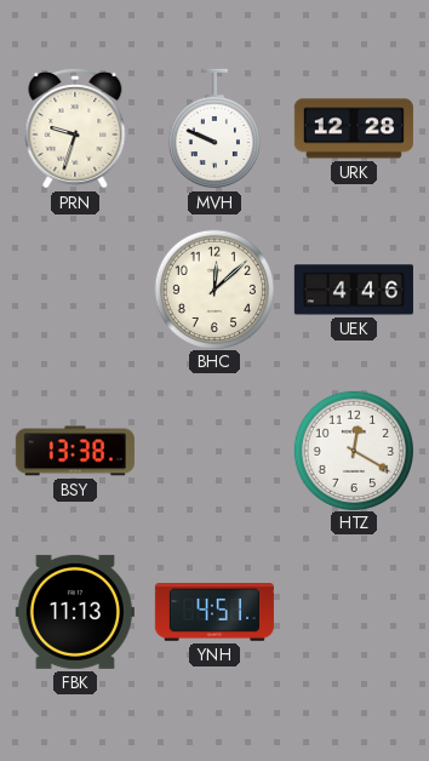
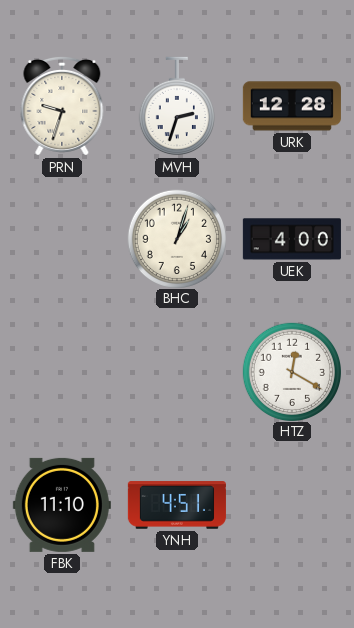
MVH: 9:49 -> 2:33
BHC: 12:08 -> 1:03
UEK: 4:46 -> 4:00
BSY: 13:38 -> none
FBK: 11:13 -> 11:10
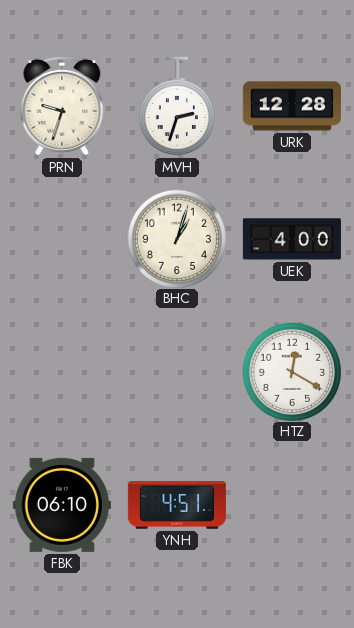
FBK: 11:10 -> 06:10
